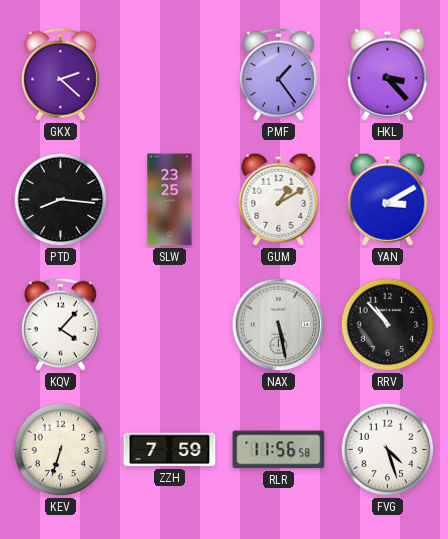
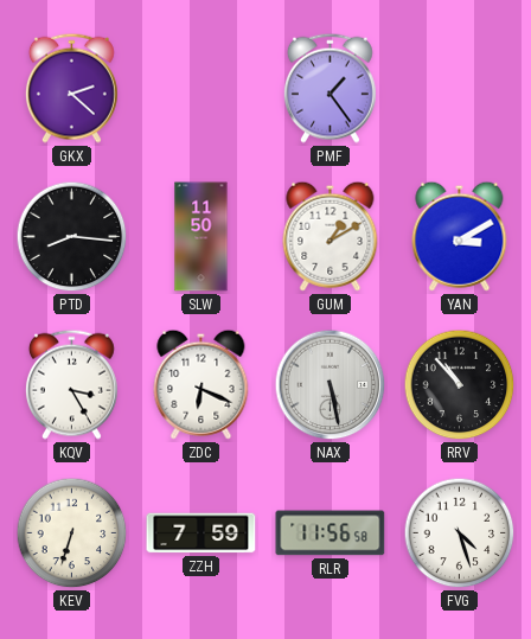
HKL: 3:23 -> none
SLW: 23:25 -> 11:50
KQV: 4:07 -> 3:25
ZDC: none -> 6:19
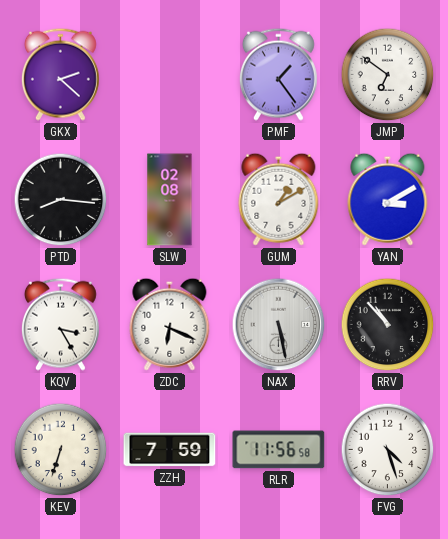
JMP: none -> 6:51
SLW: 11:50 -> 02:08
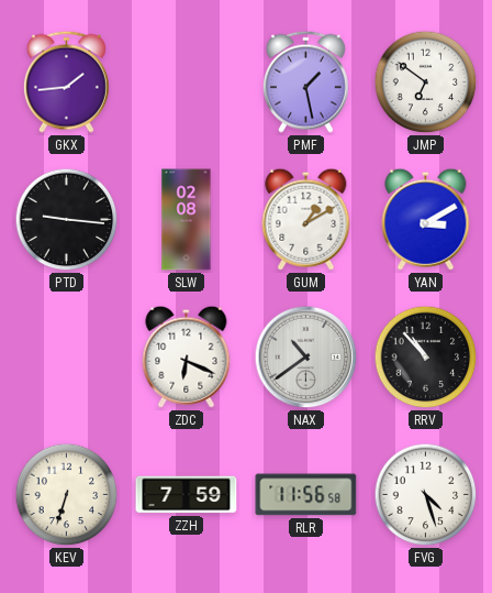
GKX: 2:22 -> 1:44
PMF: 1:24 -> 1:28
PTD: 8:16 -> 9:16
KQV: 3:25 -> none
NAX: 5:28 -> 10:39
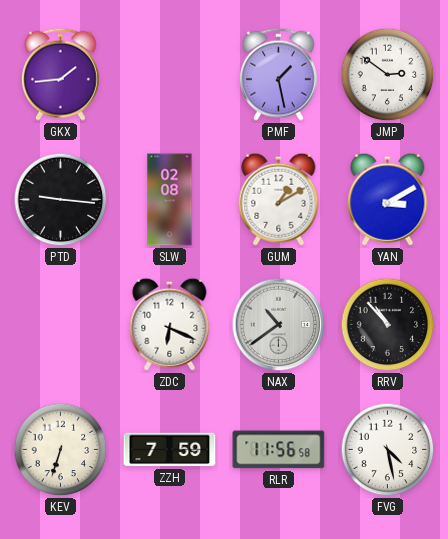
JMP: 6:51 -> 2:51
FVG: 4:27 -> 4:28
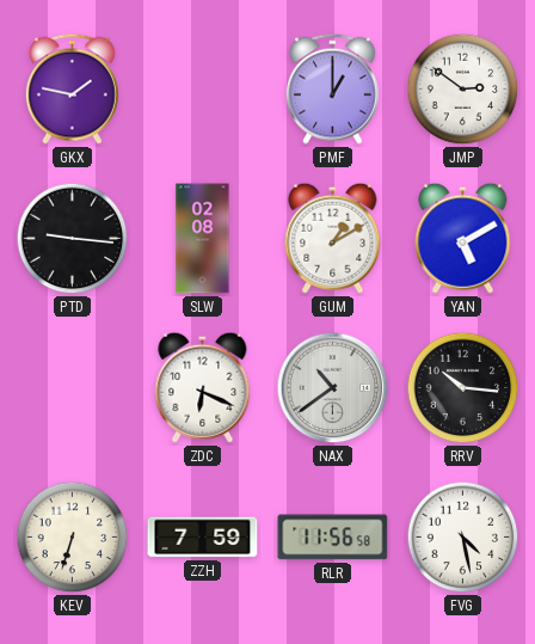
GKX: 1:44 -> 1:47
PMF: 1:28 -> 1:00
YAN: 3:10 -> 5:10
RRV: 10:53 -> 10:16
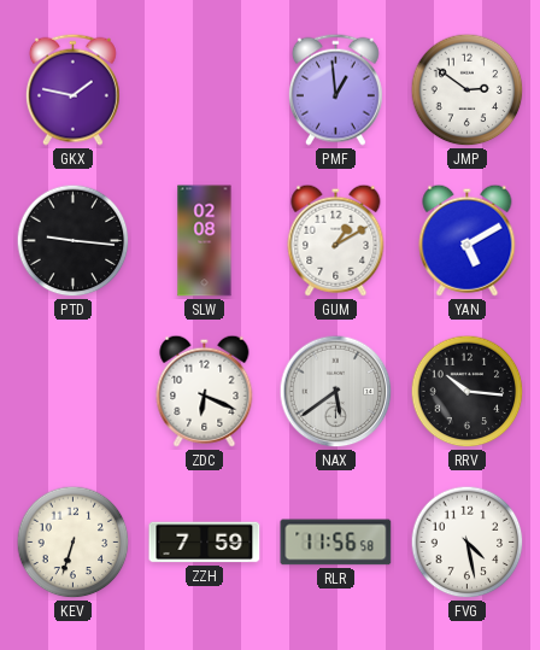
PMF: 1:00 -> 12:59
NAX: 10:39 -> 5:39
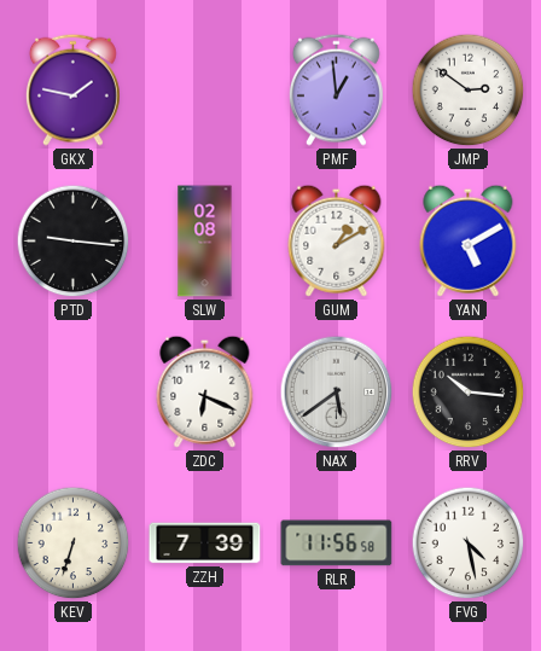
ZZH: 7:59 -> 7:39
